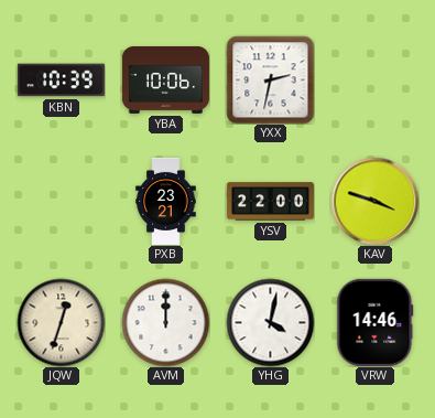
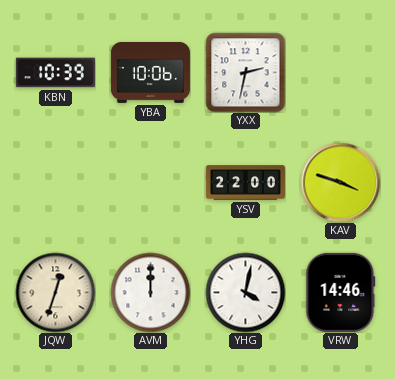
PXB: 23:21 -> none
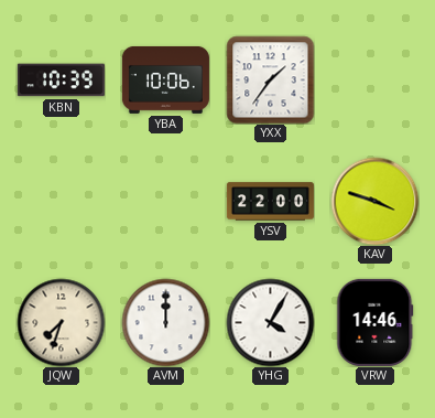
YXX: 2:32 -> 1:36
JQW: 12:33 -> 7:33
YHG: 4:02 -> 4:05
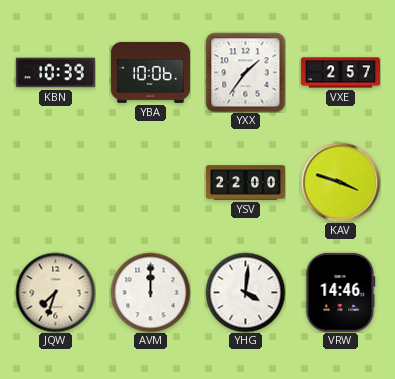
VXE: none -> 2:57
YHG: 4:05 -> 4:01
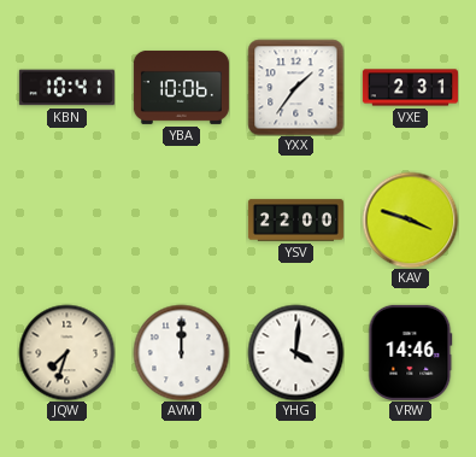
KBN: 10:39 -> 10:41
VXE: 2:57 -> 2:31
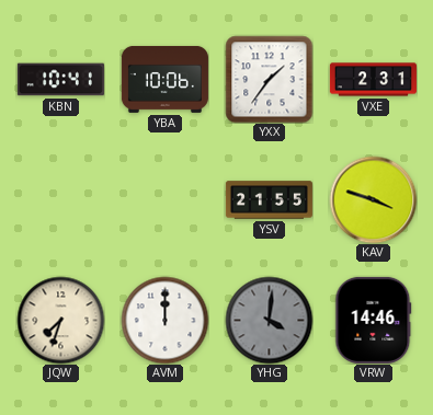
YSV: 22:00 -> 21:55
YHG dial: white -> grey
